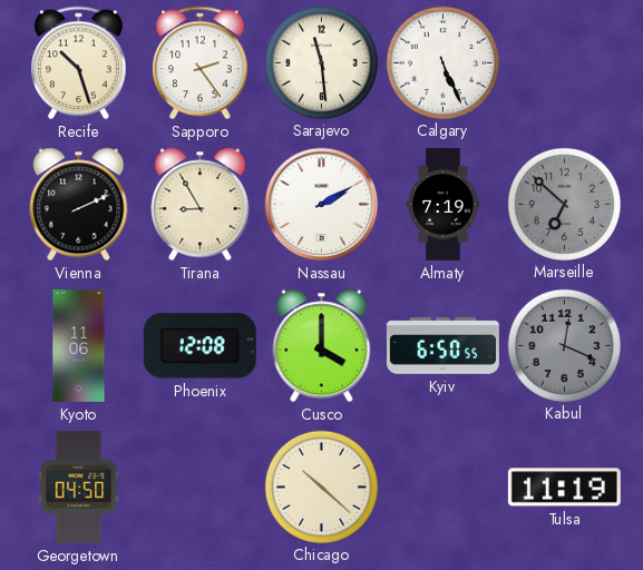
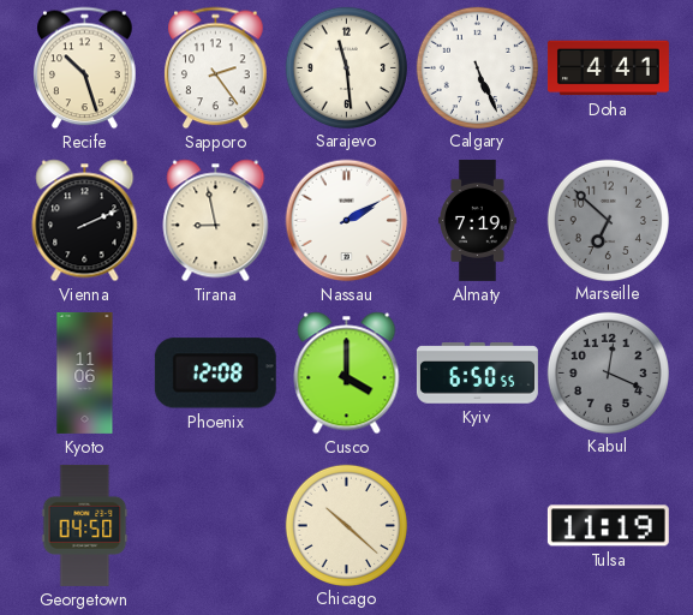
Doha: none -> 4:41
Tirana: 8:55 -> 8:58
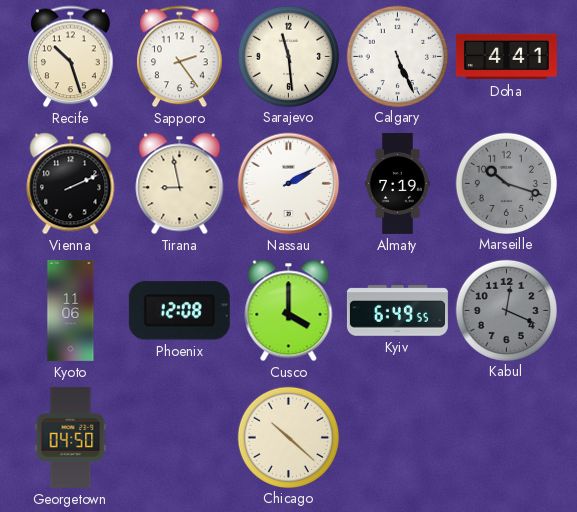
Marseille: 6:52 -> 10:18
Kyiv: 6:50 -> 6:49
Tulsa: 11:19 -> none
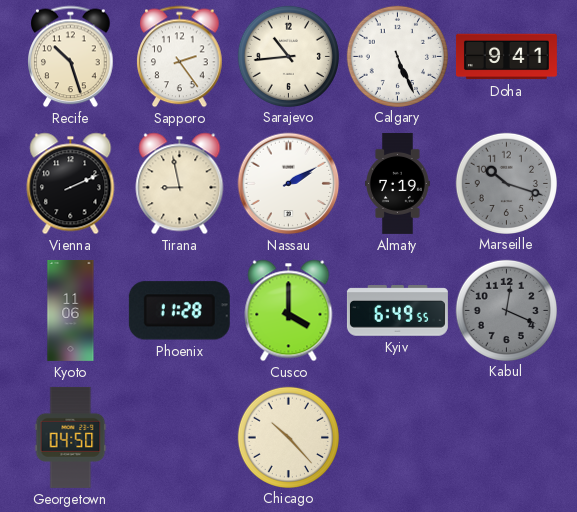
Sarajevo: 11:29 -> 10:44
Doha: 4:41 -> 9:41
Phoenix: 12:08 -> 11:28
Chicago: 10:22 -> 10:23
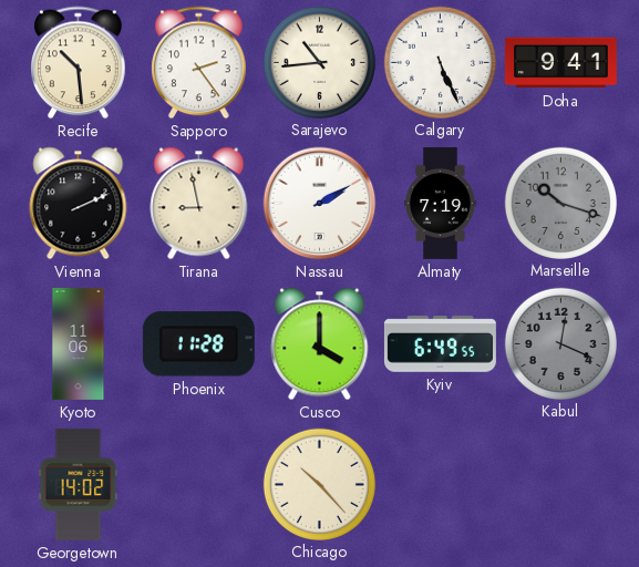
Recife: 10:27 -> 10:29
Georgetown: 04:50 -> 14:02
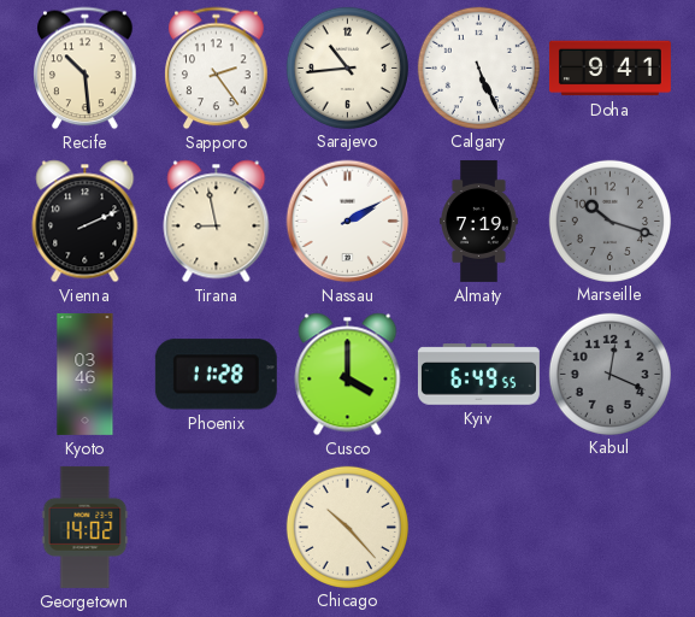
Kyoto: 11:06 -> 03:46
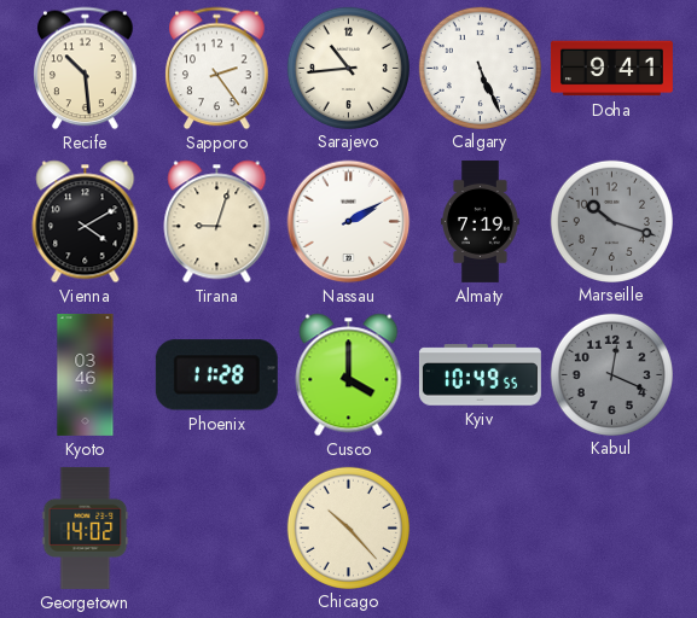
Vienna: 2:11 -> 4:10
Tirana: 8:58 -> 9:03
Kyiv: 6:49 -> 10:49
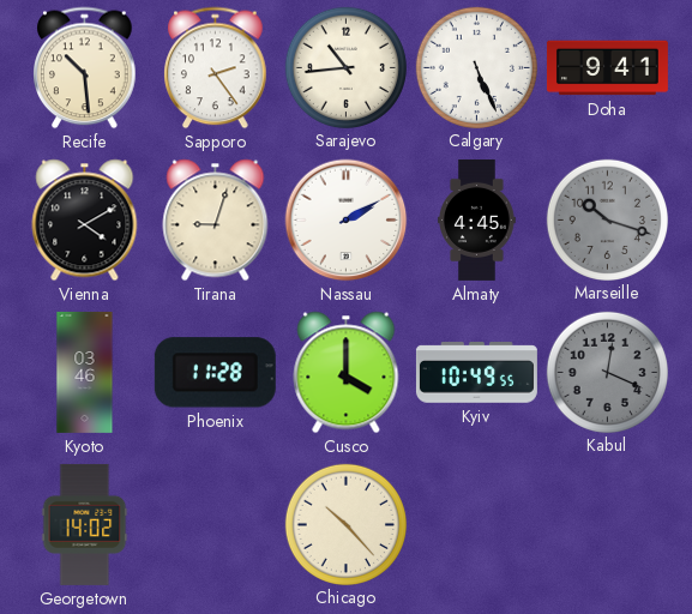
Almaty: 7:19 -> 4:45
